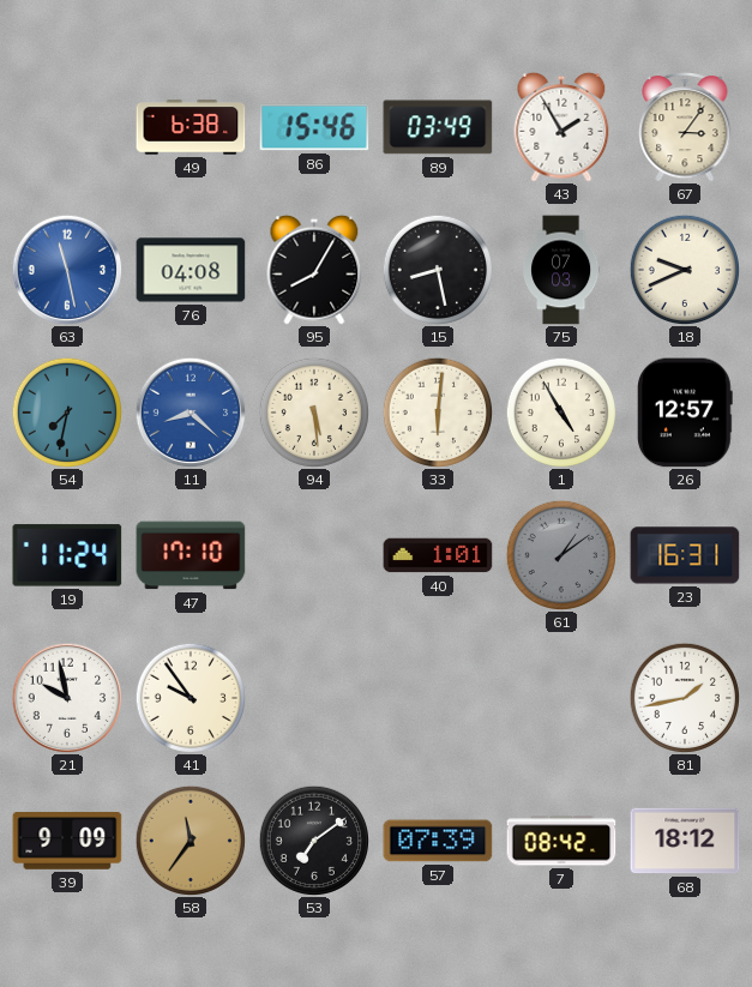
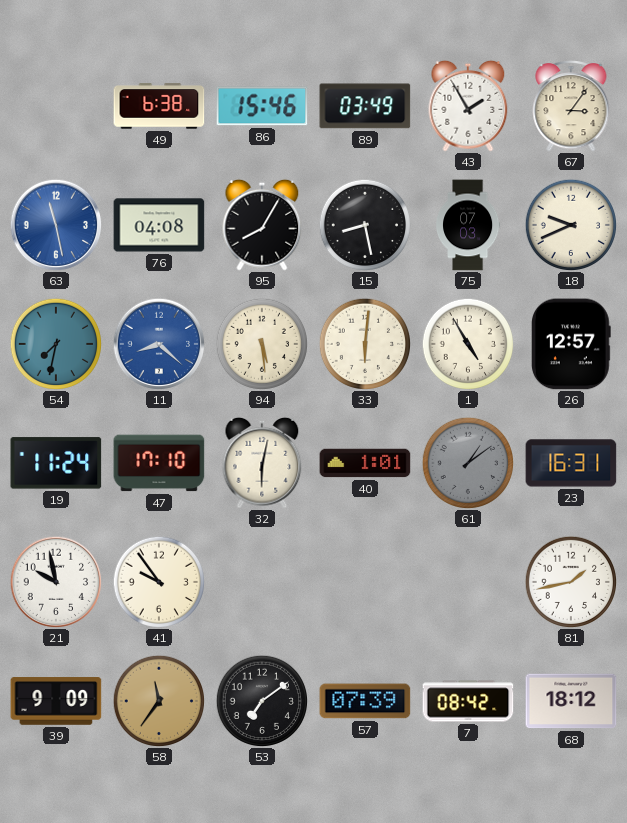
32: none -> 6:02
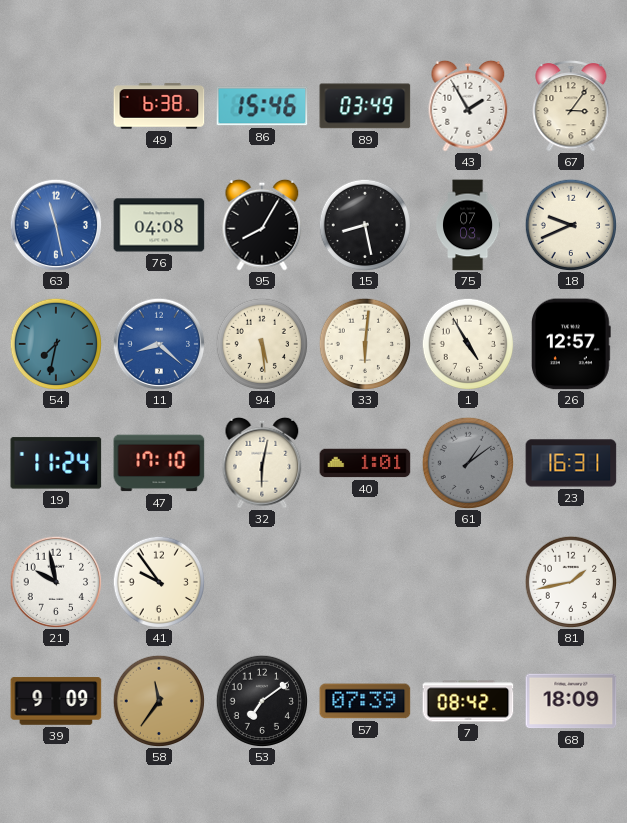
68: 18:12 -> 18:09
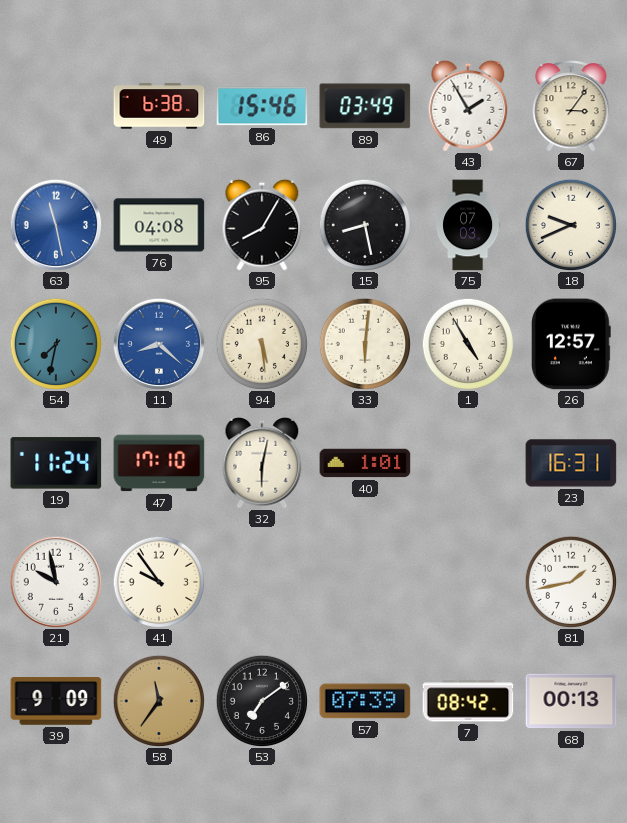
61: 1:09 -> none
68: 18:09 -> 00:13
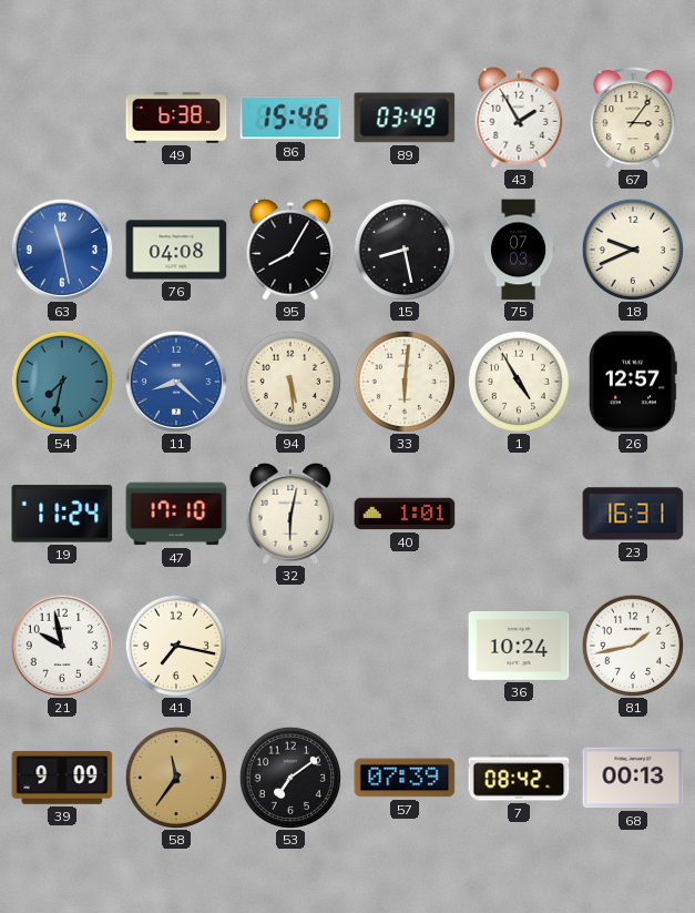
41: 9:54 -> 7:17
36: none -> 10:24
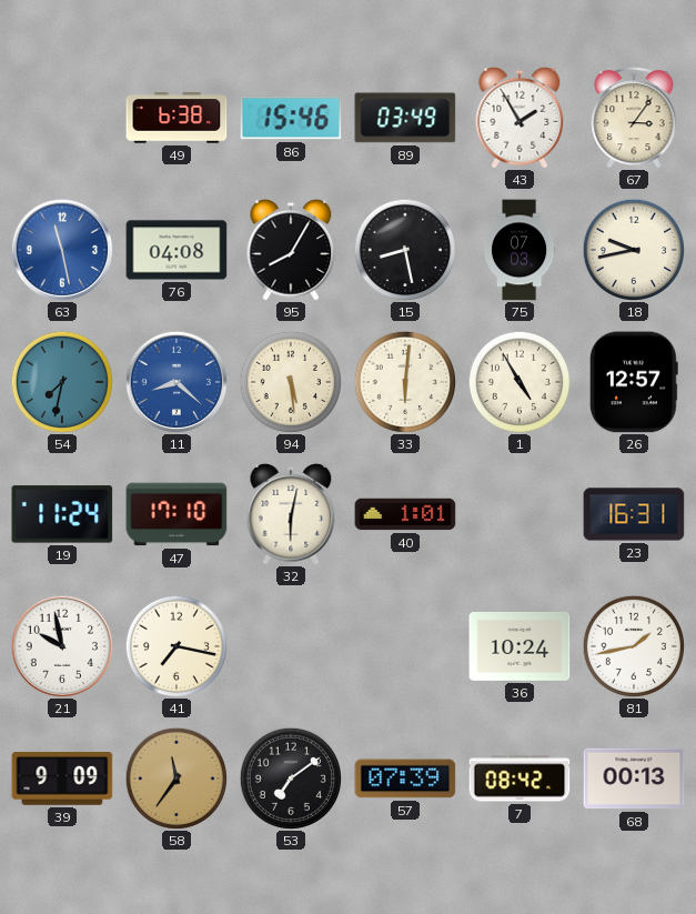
18: 9:41 -> 9:43
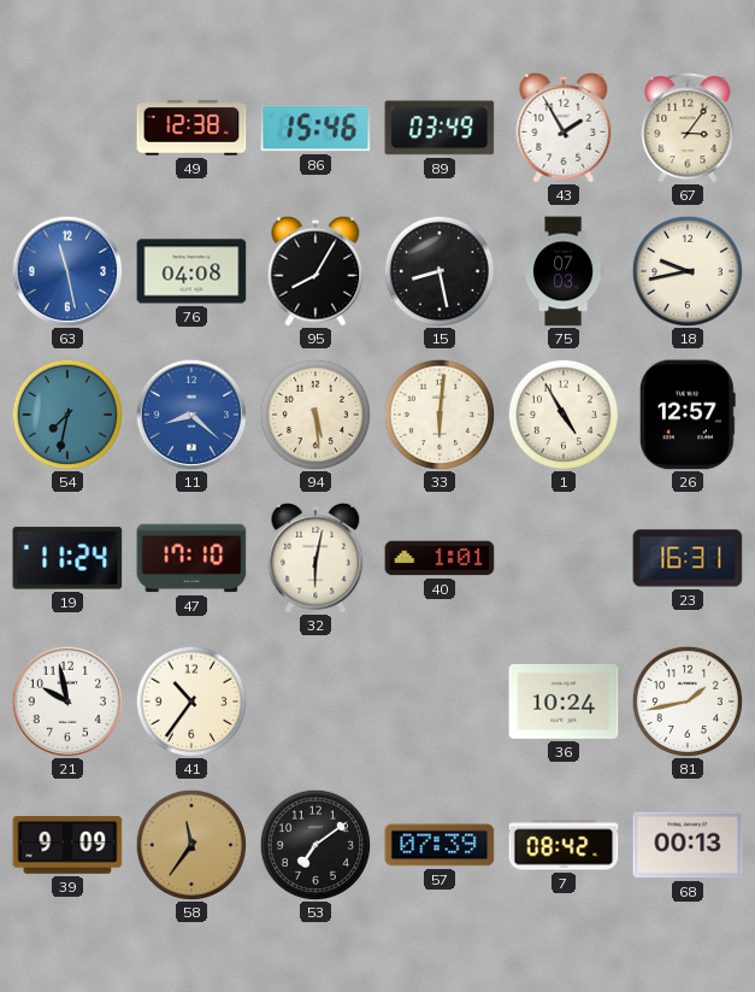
49: 6:38 -> 12:38
41: 7:17 -> 10:36
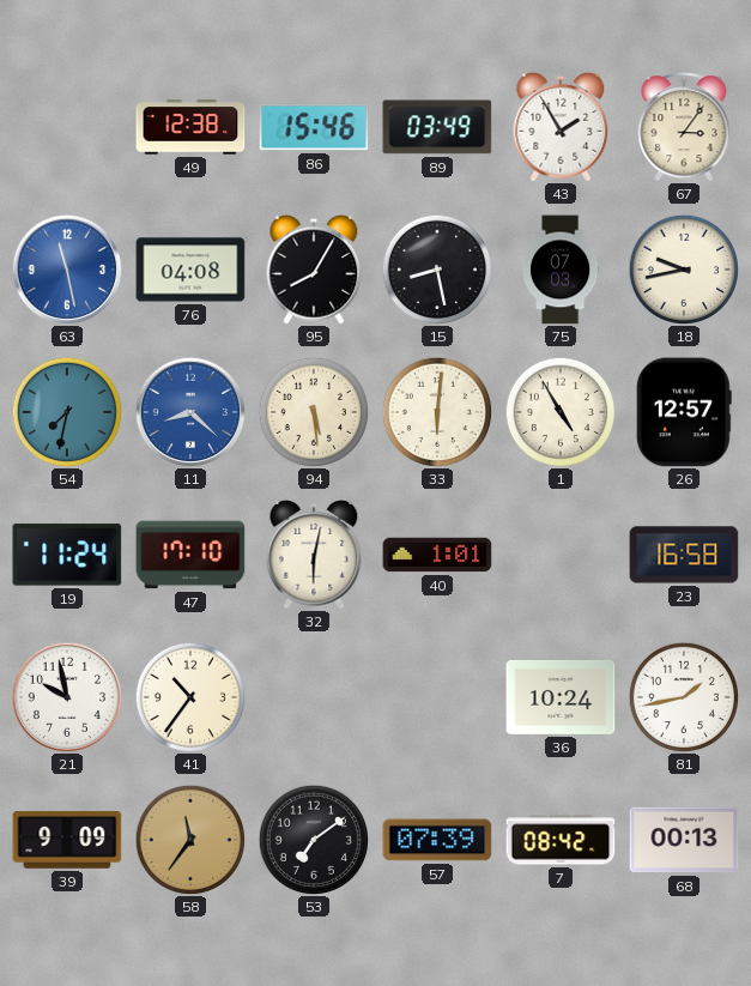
23: 16:31 -> 16:58
